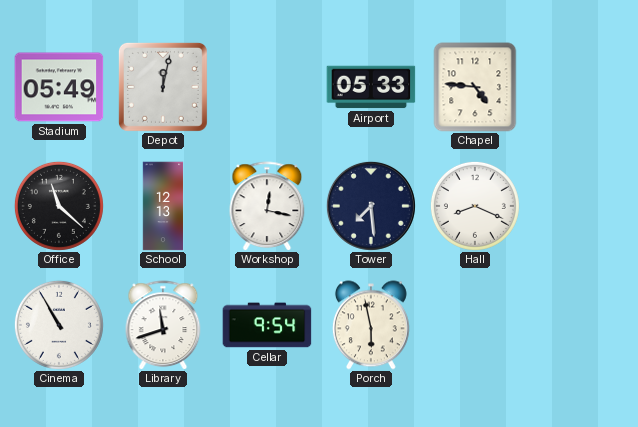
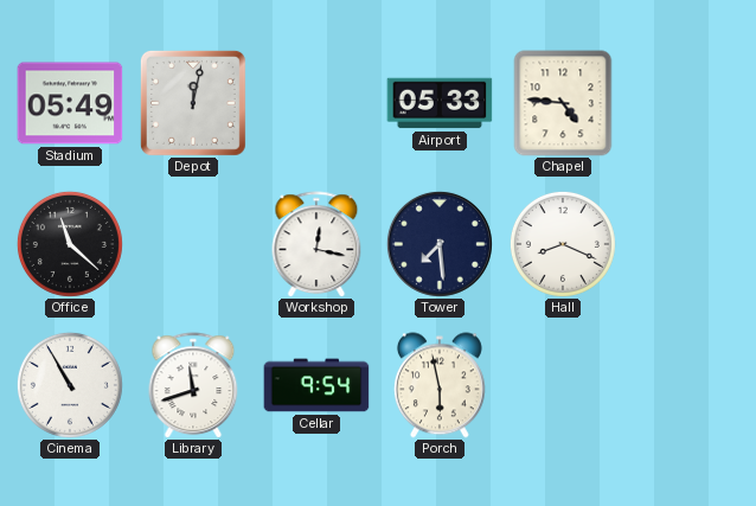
School: 12:13 -> none
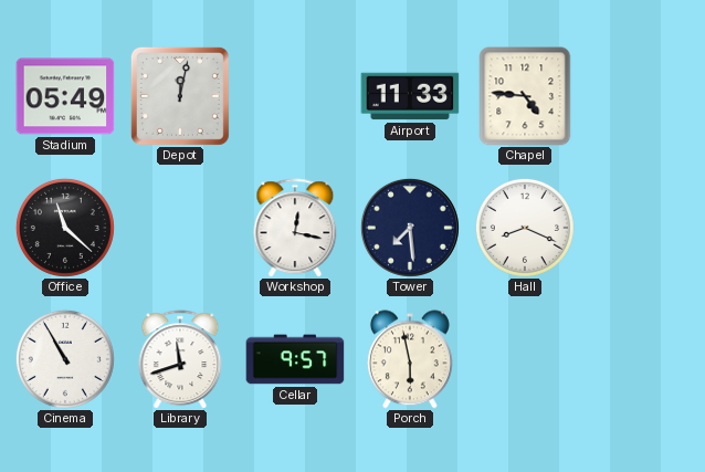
Airport: 05:33 -> 11:33
Cellar: 9:54 -> 9:57
